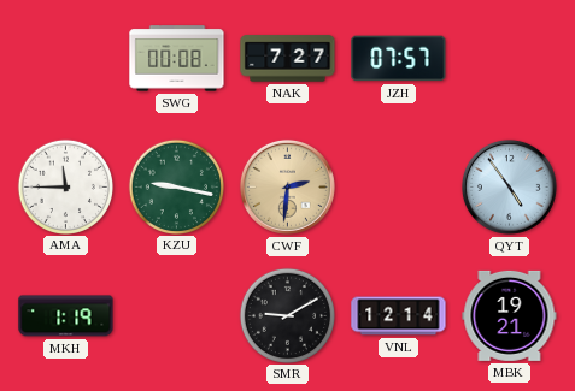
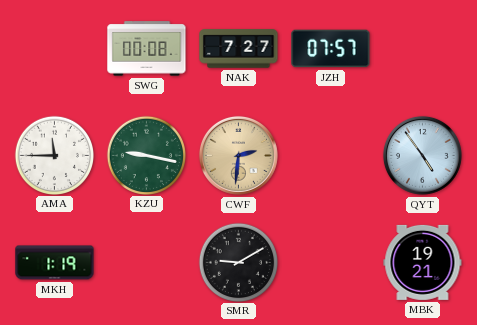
VNL: 12:14 -> none
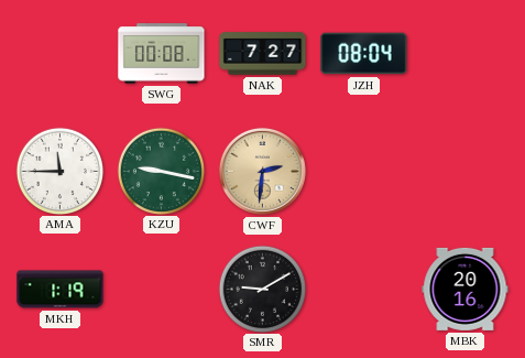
JZH: 07:57 -> 08:04
QYT: 4:54 -> none
MBK: 19:21 -> 20:16
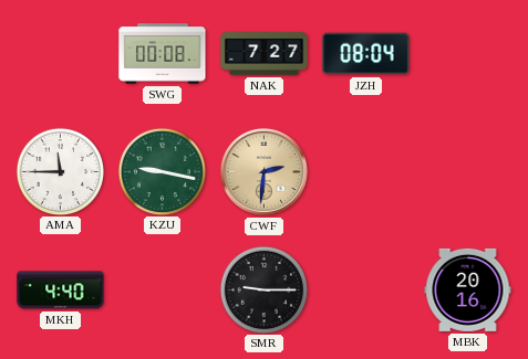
MKH: 1:19 -> 4:40
SMR: 9:10 -> 9:15
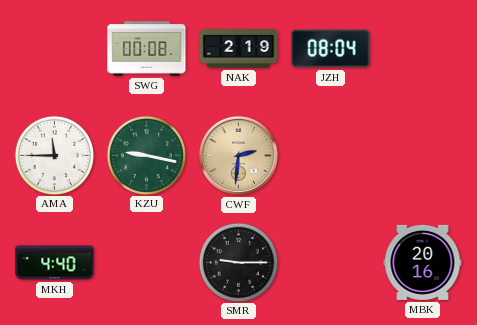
NAK: 7:27 -> 2:19
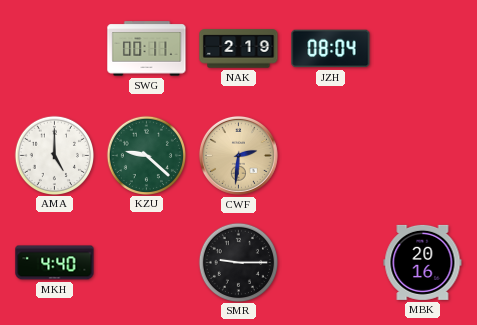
SWG: 00:08 -> 00:11
AMA: 11:45 -> 5:00
KZU: 9:17 -> 9:22
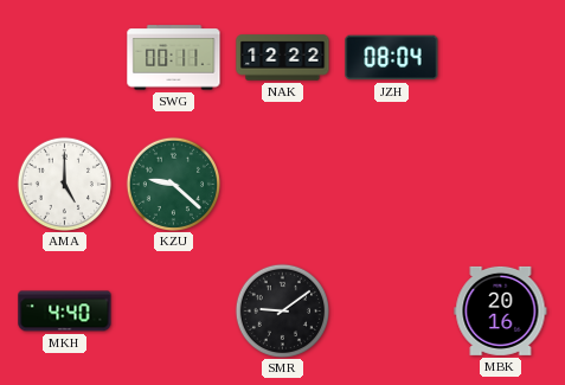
NAK: 2:19 -> 12:22
CWF: 2:31 -> none
SMR: 9:15 -> 9:09
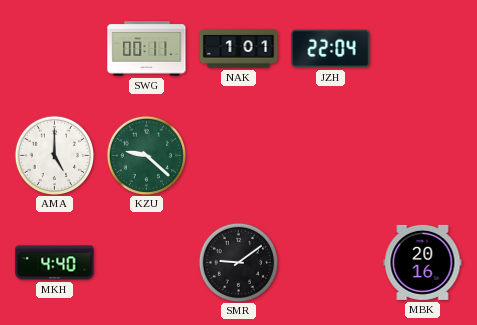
NAK: 12:22 -> 1:01
JZH: 08:04 -> 22:04
